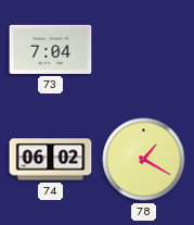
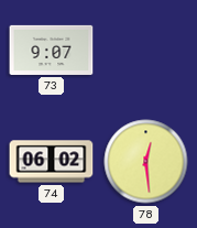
73: 7:04 -> 9:07
78: 1:20 -> 12:29
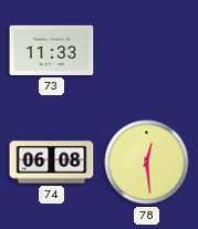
73: 9:07 -> 11:33
74: 06:02 -> 06:08
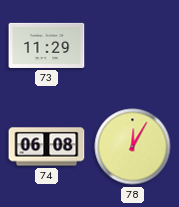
73: 11:33 -> 11:29
78: 12:29 -> 12:05
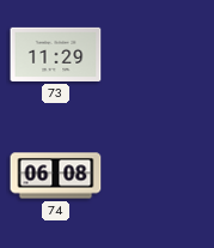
78: 12:05 -> none
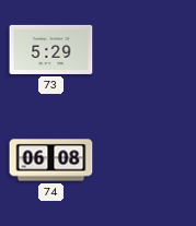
73: 11:29 -> 5:29
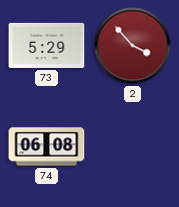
2: none -> 3:53
